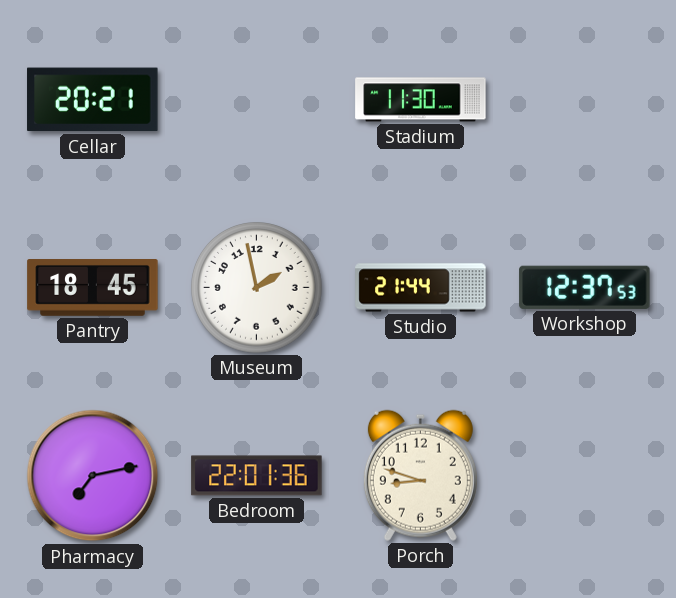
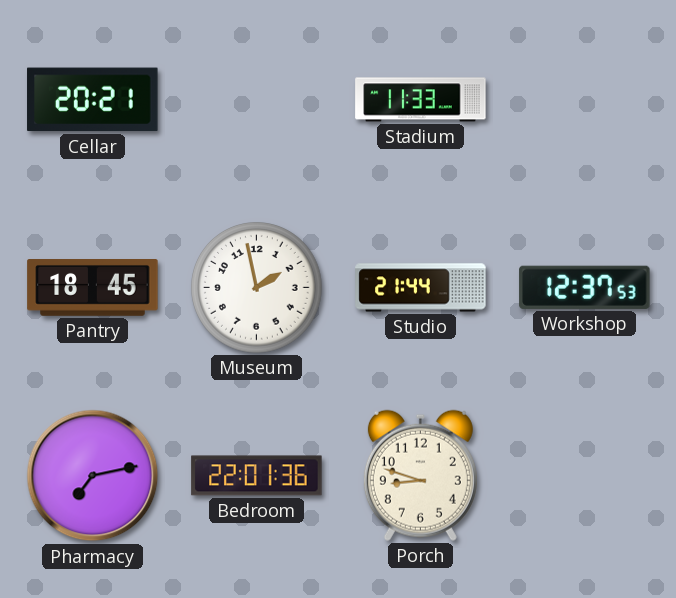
Stadium: 11:30 -> 11:33
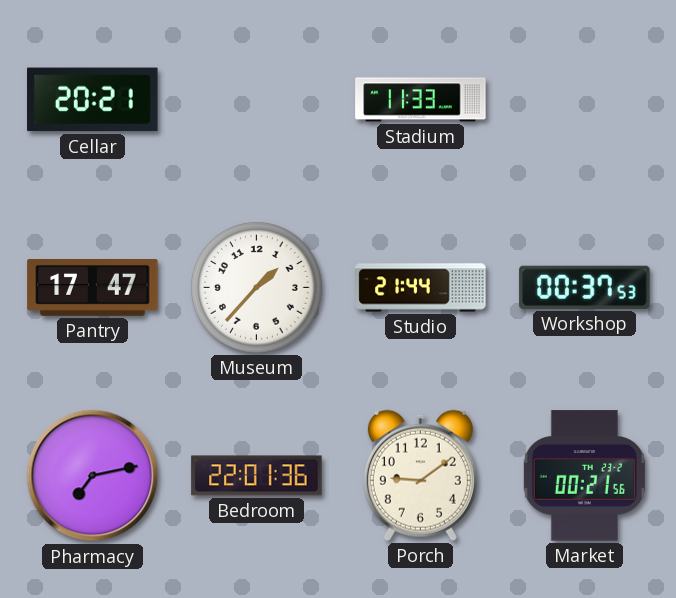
Pantry: 18:45 -> 17:47
Museum: 1:58 -> 1:37
Workshop: 12:37 -> 00:37
Porch: 8:48 -> 9:09
Market: none -> 00:21
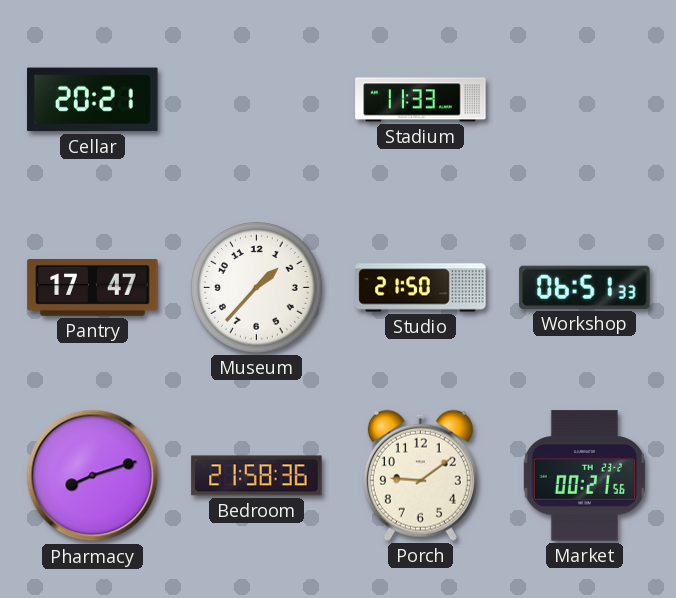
Studio: 21:44 -> 21:50
Workshop: 00:37 -> 06:51
Pharmacy: 7:13 -> 8:12
Bedroom: 22:01 -> 21:58
